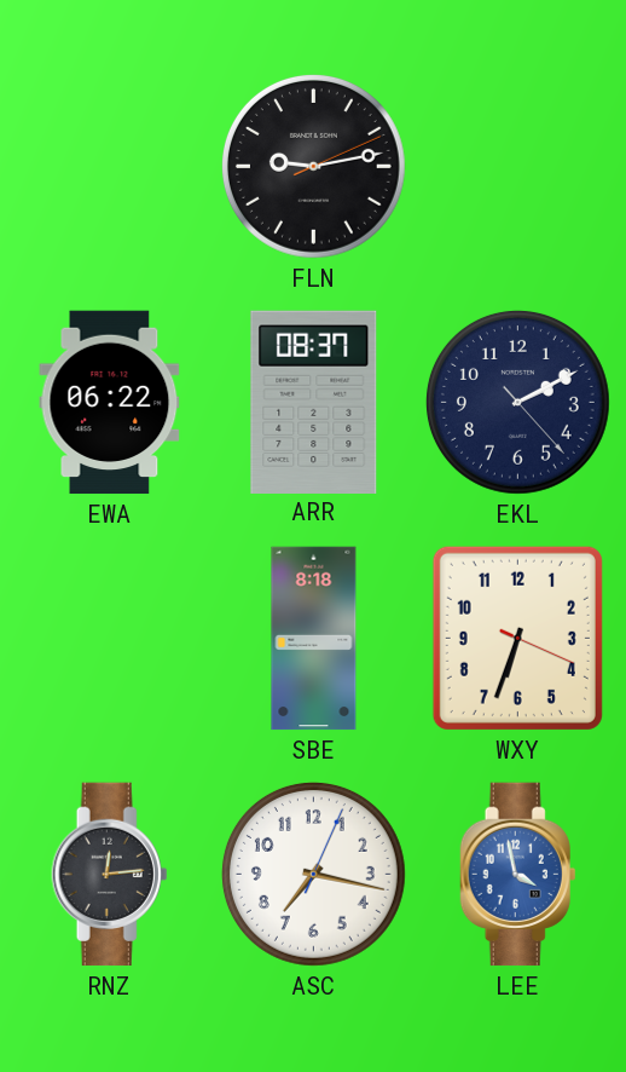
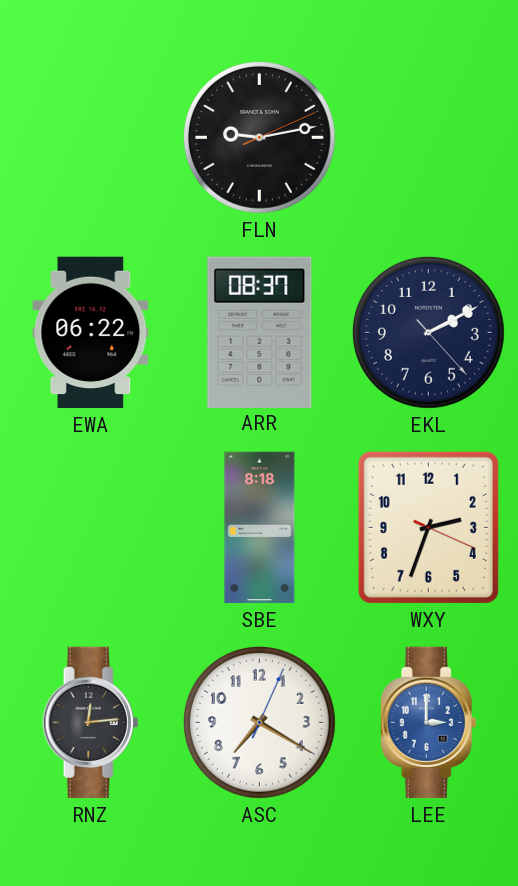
WXY: 6:33 -> 2:33
ASC: 7:17 -> 7:20
LEE: 3:58 -> 3:00
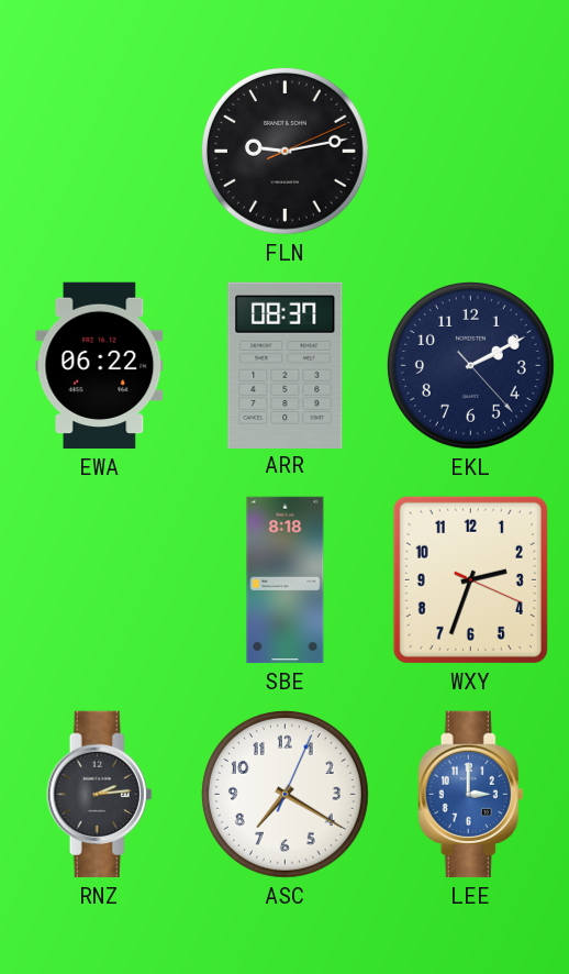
RNZ: 12:14 -> 2:14
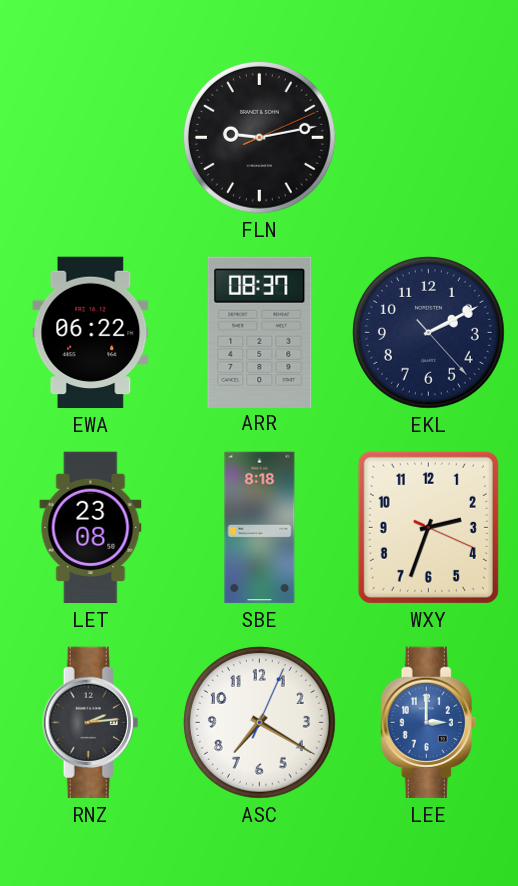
LET: none -> 23:08
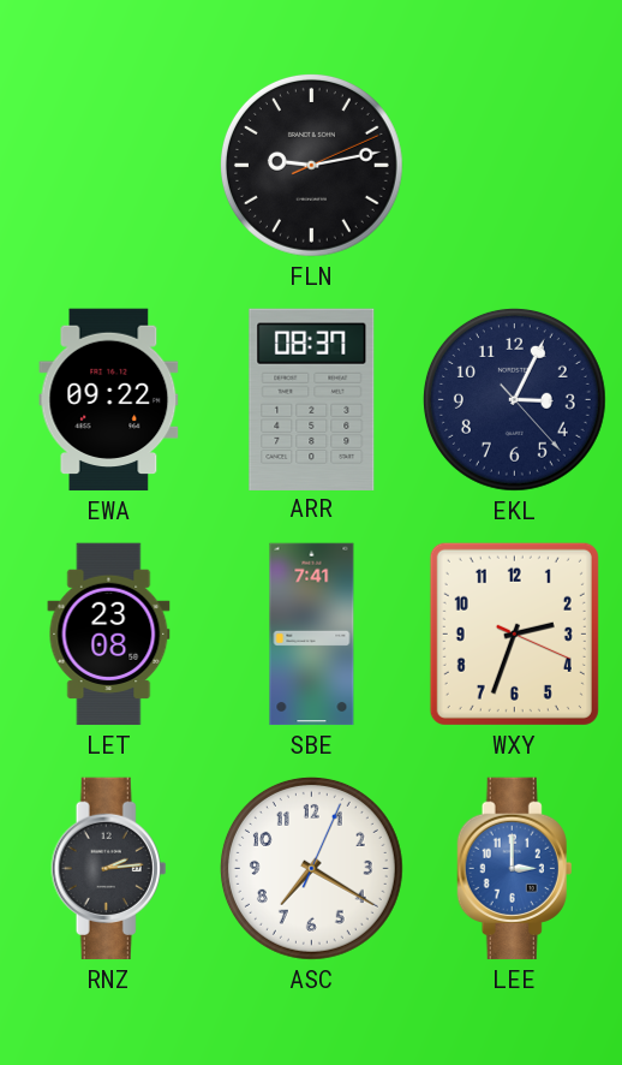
EWA: 06:22 -> 09:22
EKL: 2:10 -> 3:04
SBE: 8:18 -> 7:41
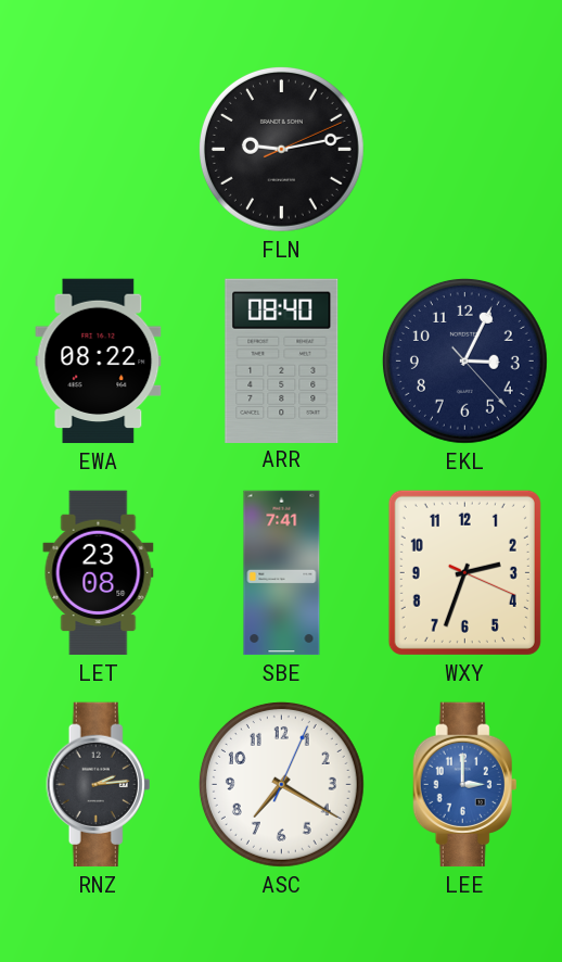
EWA: 09:22 -> 08:22
ARR: 08:37 -> 08:40
